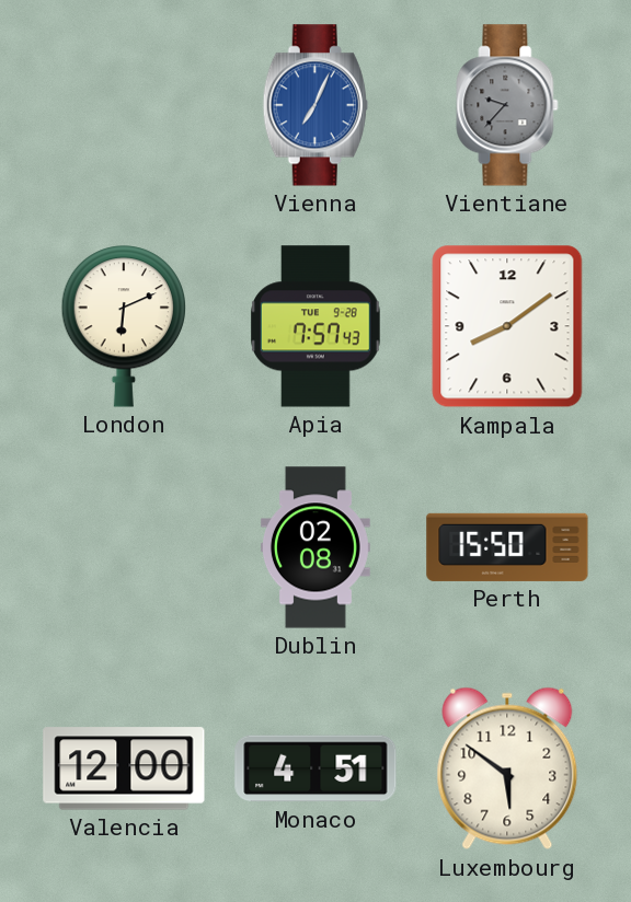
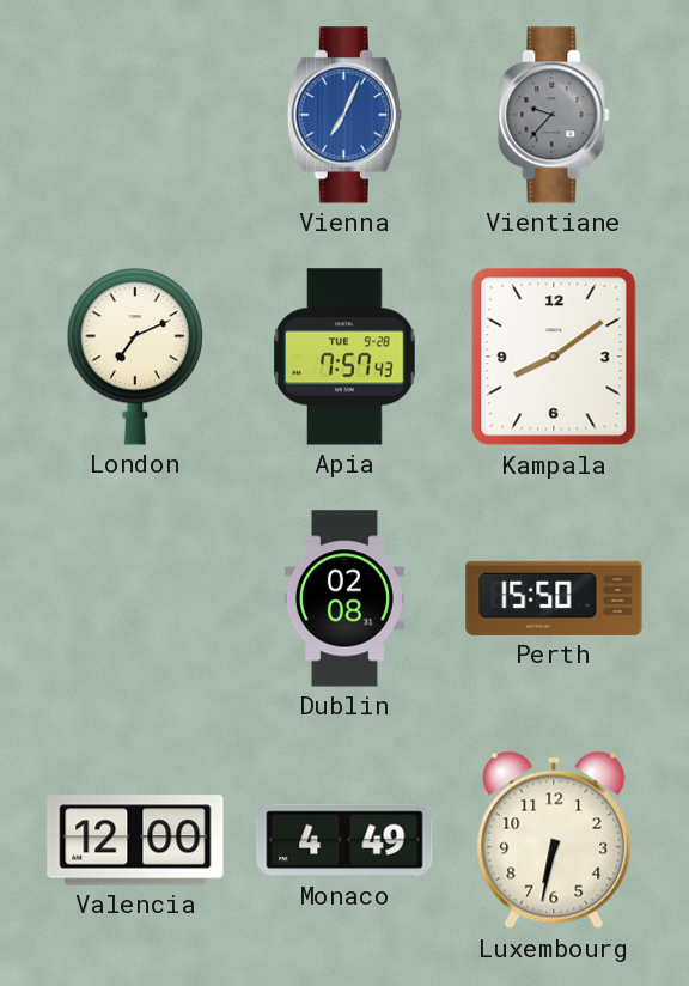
London: 6:11 -> 7:11
Monaco: 4:51 -> 4:49
Luxembourg: 5:51 -> 6:32
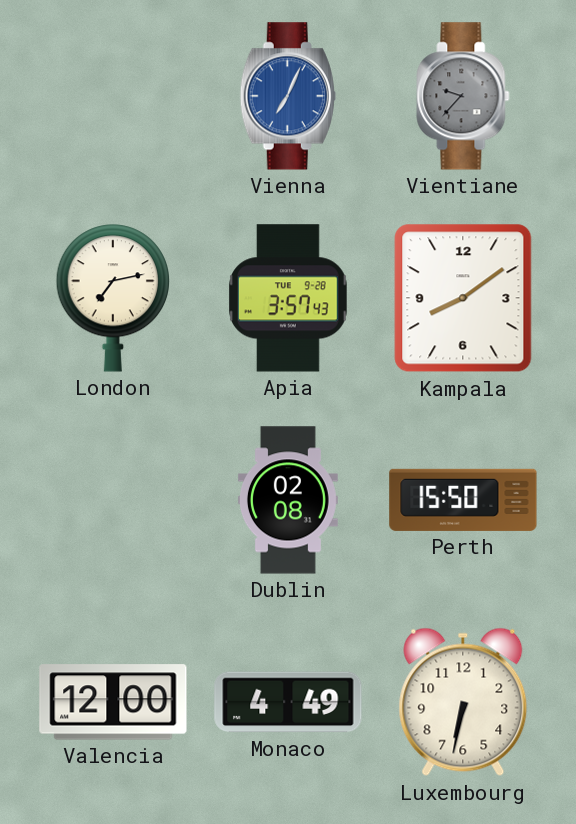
London: 7:11 -> 7:13
Apia: 7:57 -> 3:57
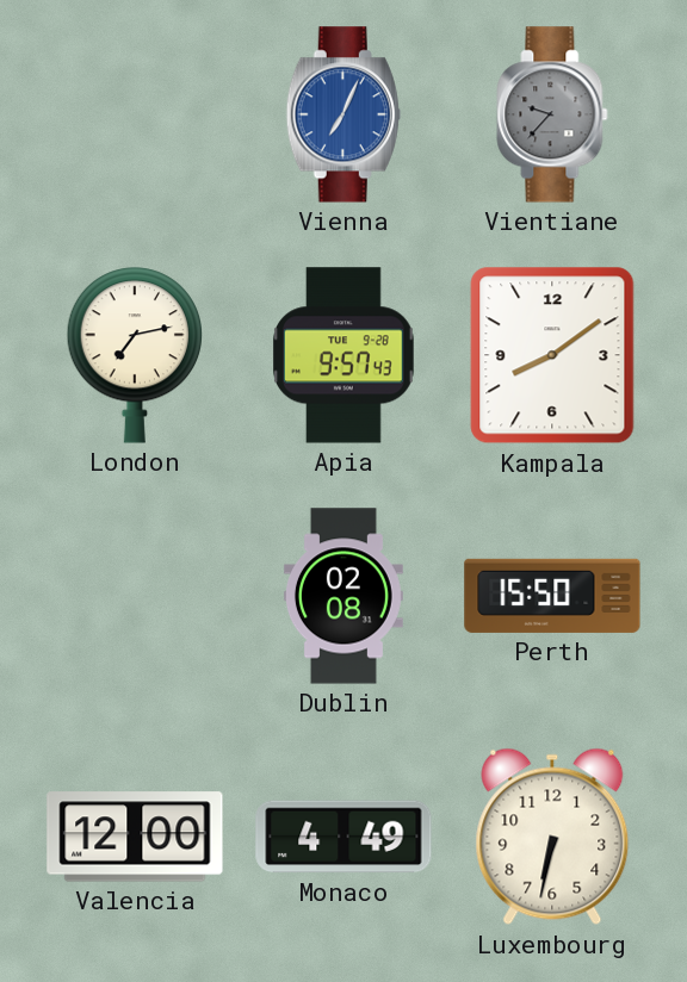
Apia: 3:57 -> 9:57
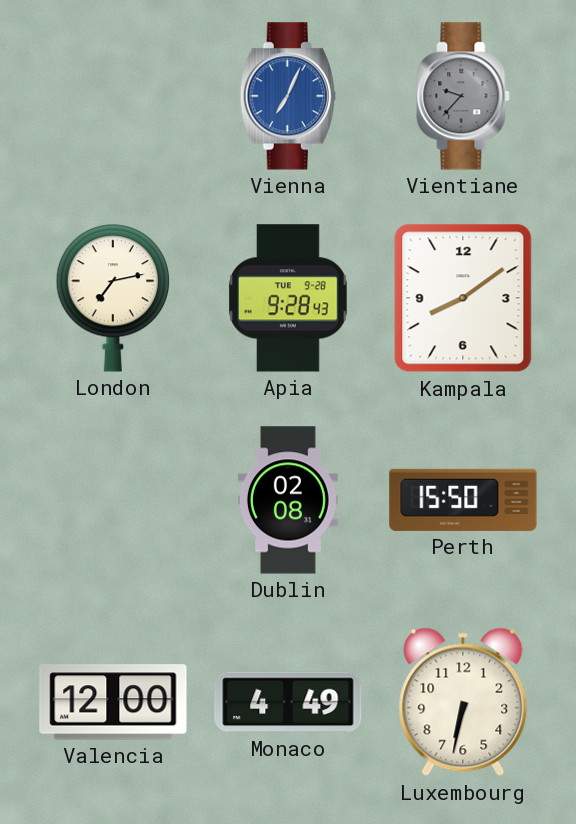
Apia: 9:57 -> 9:28
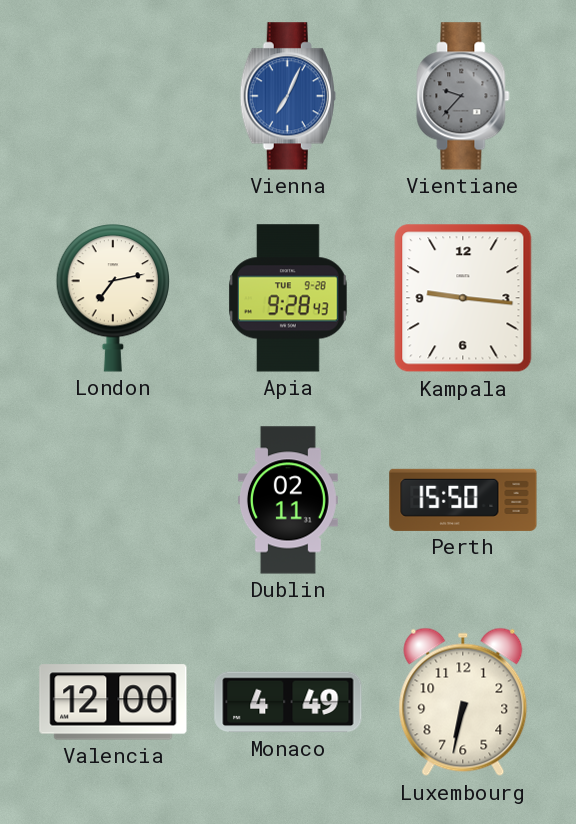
Kampala: 8:09 -> 9:16
Dublin: 02:08 -> 02:11
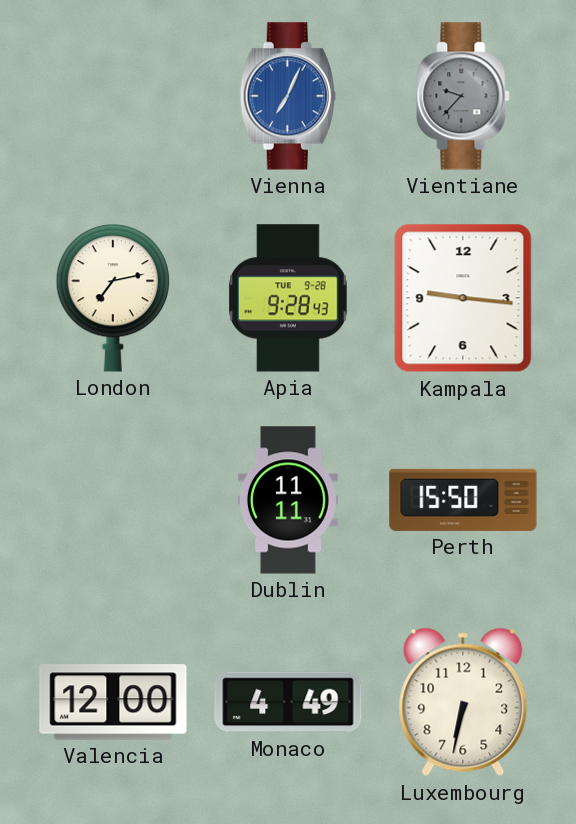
Dublin: 02:11 -> 11:11
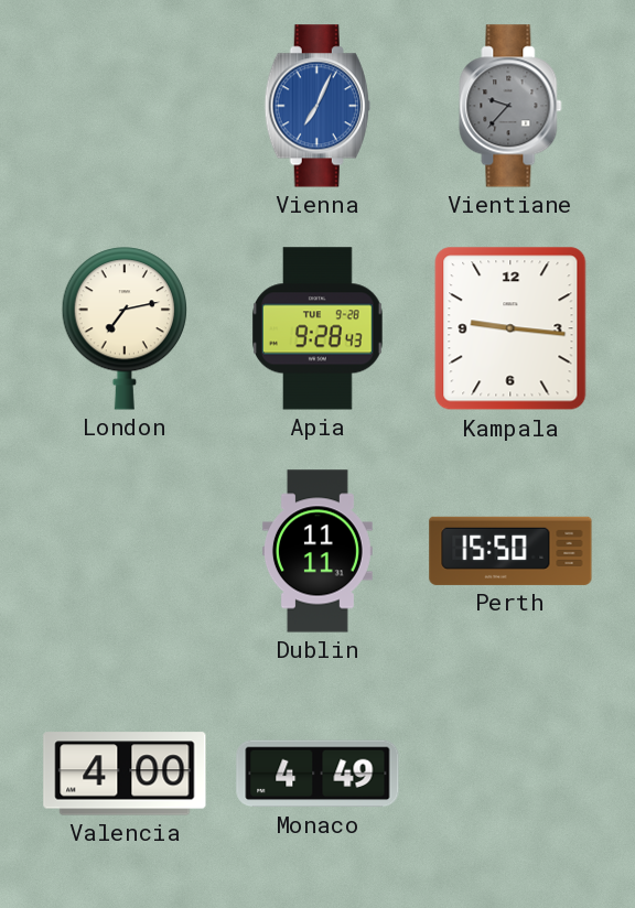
Valencia: 12:00 -> 4:00
Luxembourg: 6:32 -> none
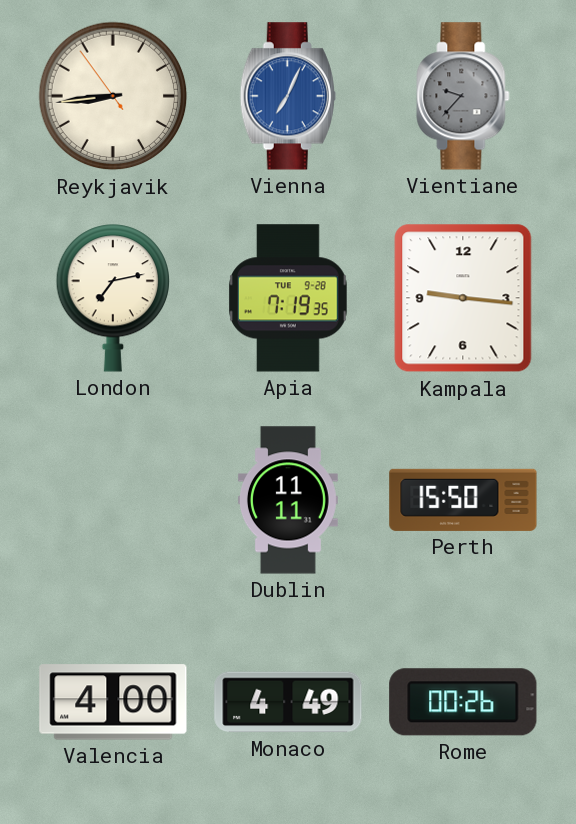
Reykjavik: none -> 8:43
Apia: 9:28 -> 7:19
Rome: none -> 00:26
